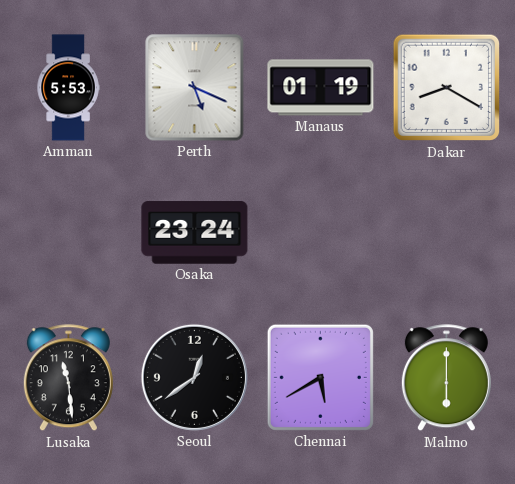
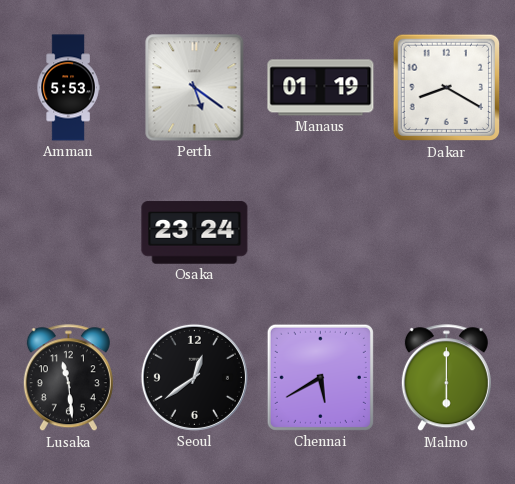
Perth: 5:19 -> 5:21
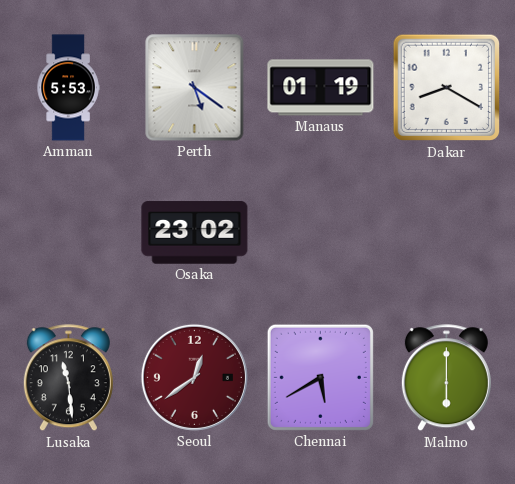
Osaka: 23:24 -> 23:02
Seoul dial: black -> burgundy
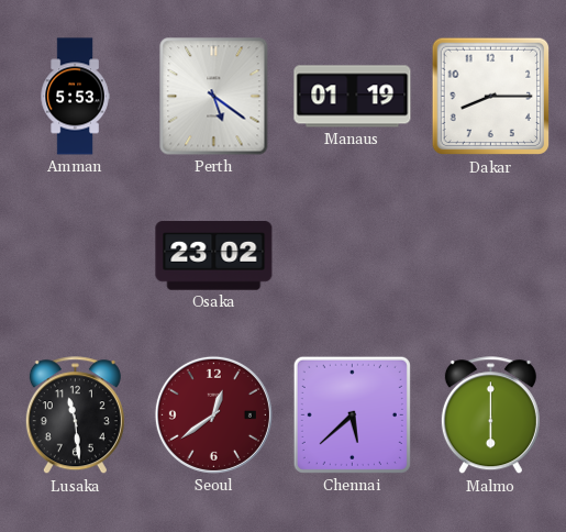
Dakar: 8:20 -> 8:15
Chennai: 5:40 -> 5:38
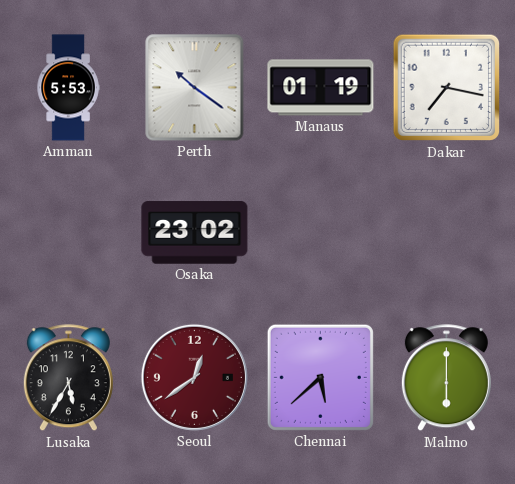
Perth: 5:21 -> 10:21
Dakar: 8:15 -> 7:17
Lusaka: 11:29 -> 5:35
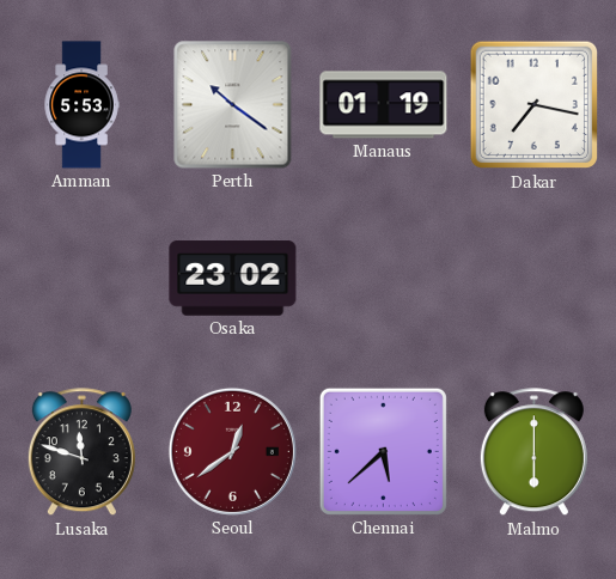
Lusaka: 5:35 -> 11:48
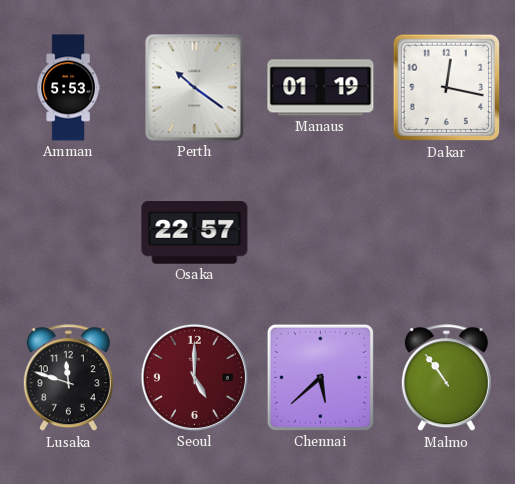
Dakar: 7:17 -> 12:17
Osaka: 23:02 -> 22:57
Seoul: 12:39 -> 5:00
Malmo: 6:00 -> 10:54
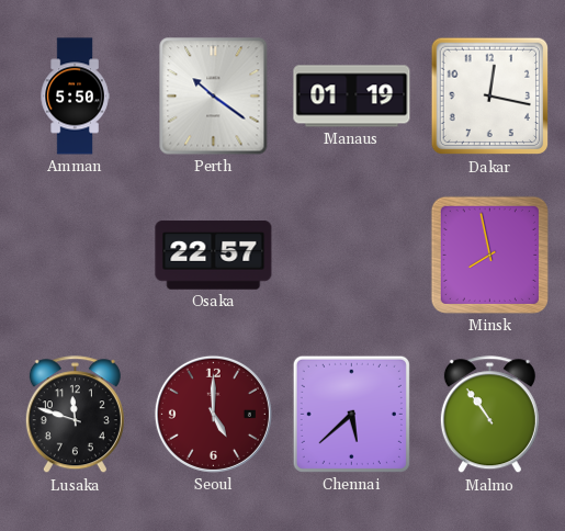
Amman: 5:53 -> 5:50
Minsk: none -> 7:58
